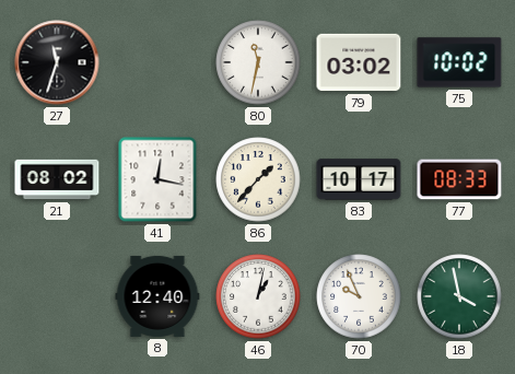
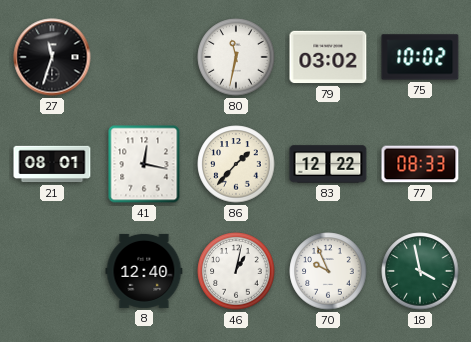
21: 08:02 -> 08:01
83: 10:17 -> 12:22
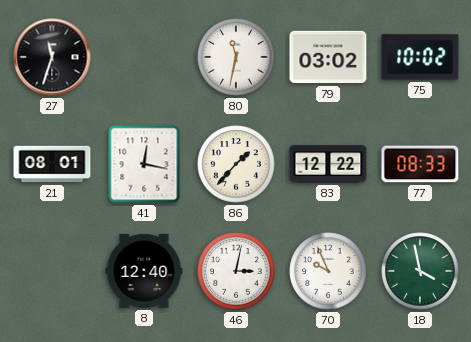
46: 1:02 -> 3:02
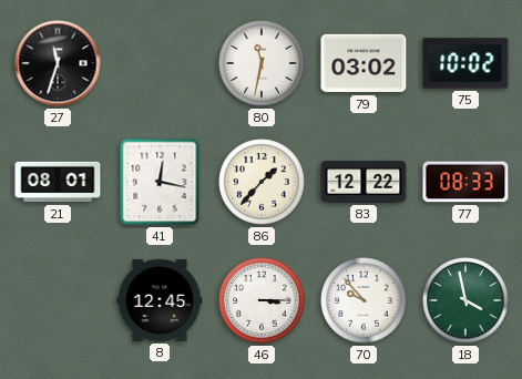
8: 12:40 -> 12:45
46: 3:02 -> 3:15
70: 9:56 -> 9:53
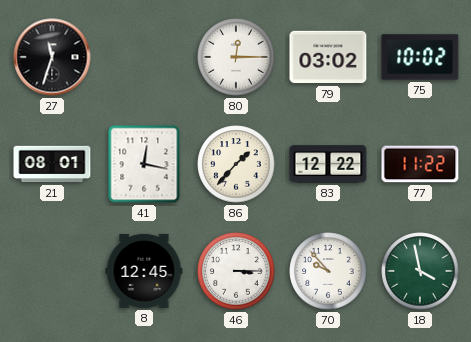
80: 11:32 -> 12:15
77: 08:33 -> 11:22
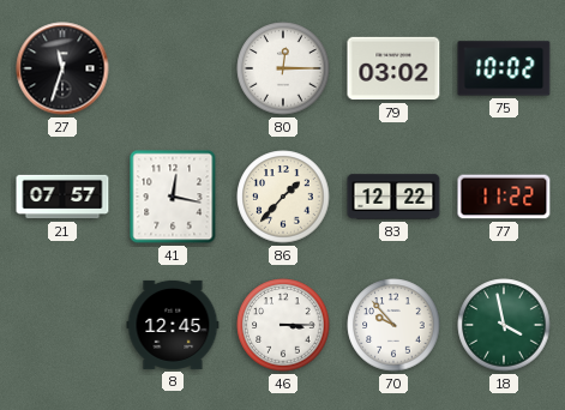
21: 08:01 -> 07:57
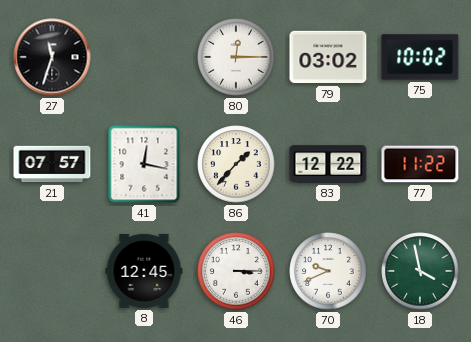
70: 9:53 -> 9:41
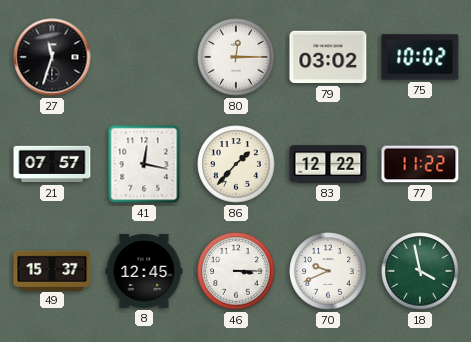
49: none -> 15:37
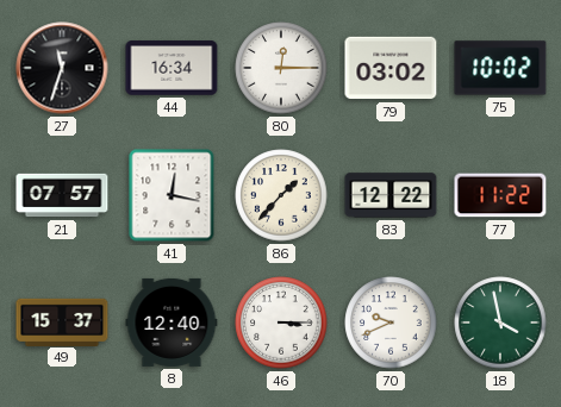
44: none -> 16:34
8: 12:45 -> 12:40
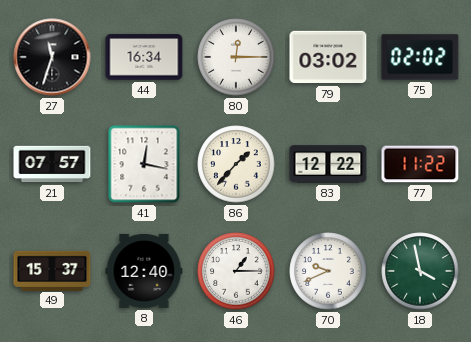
75: 10:02 -> 02:02
46: 3:15 -> 1:15
